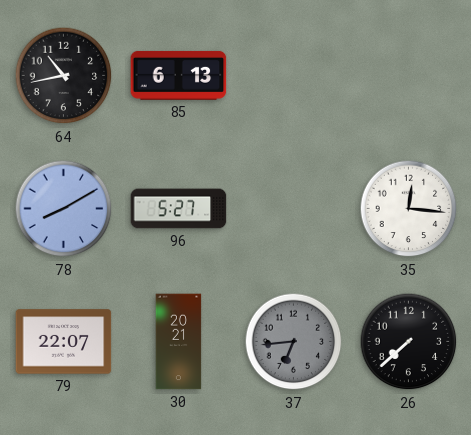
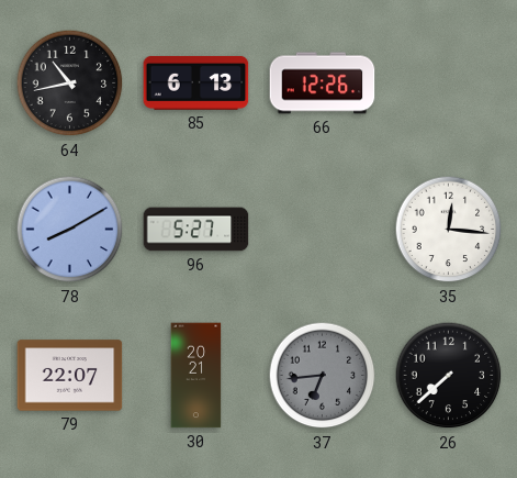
66: none -> 12:26
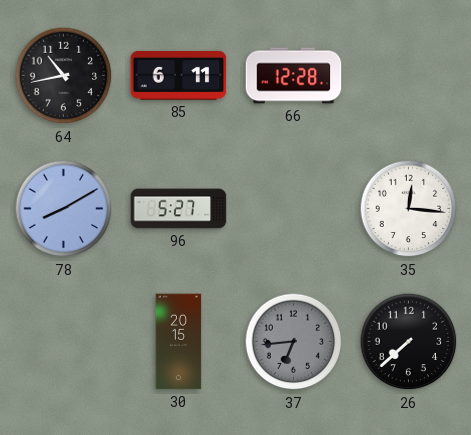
85: 6:13 -> 6:11
66: 12:26 -> 12:28
79: 22:07 -> none
30: 20:21 -> 20:15
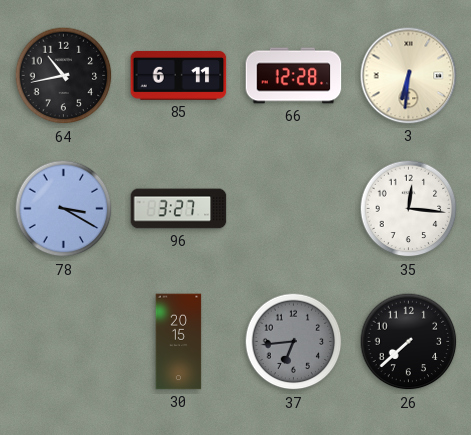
3: none -> 6:31
78: 8:10 -> 3:20
96: 5:27 -> 3:27
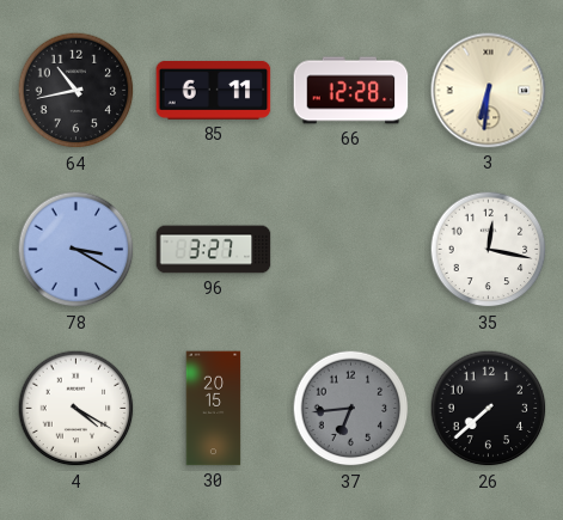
35: 12:16 -> 12:17
4: none -> 4:20
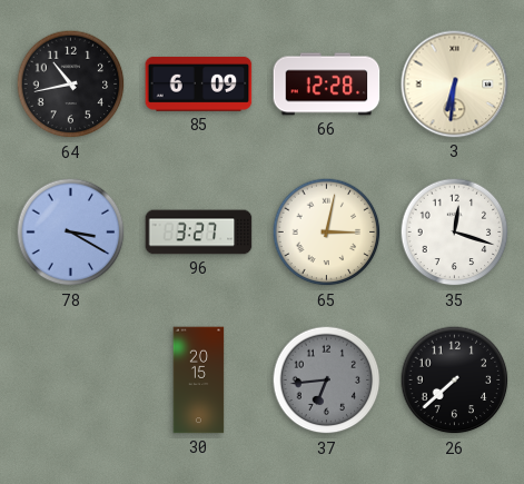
85: 6:11 -> 6:09
65: none -> 3:02
35: 12:17 -> 12:18
4: 4:20 -> none
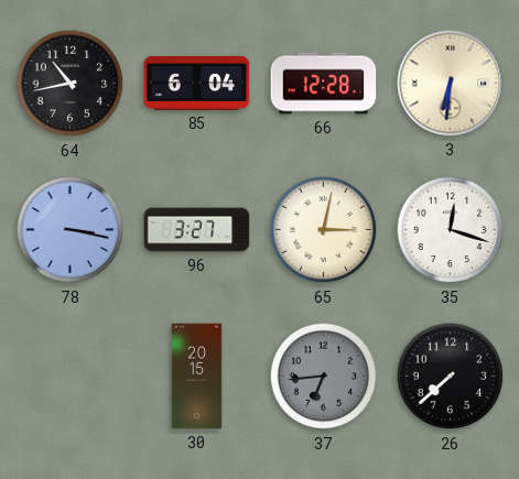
85: 6:09 -> 6:04
78: 3:20 -> 3:17
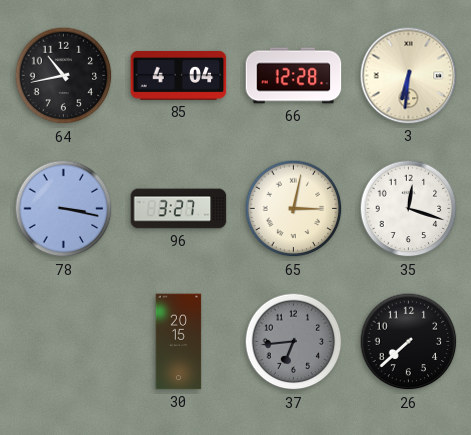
85: 6:04 -> 4:04
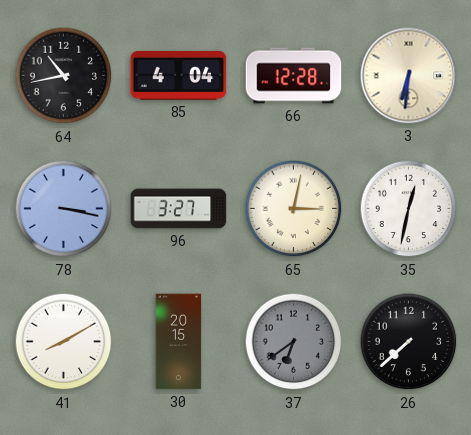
35: 12:18 -> 12:32
41: none -> 8:10
37: 6:44 -> 6:39
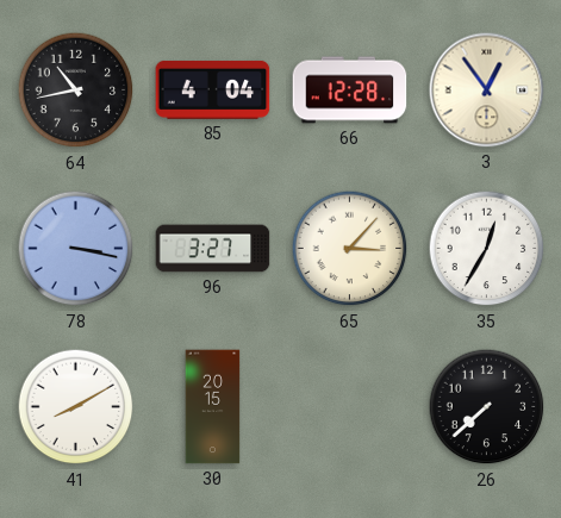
3: 6:31 -> 12:54
65: 3:02 -> 3:07
35: 12:32 -> 12:35
37: 6:39 -> none
